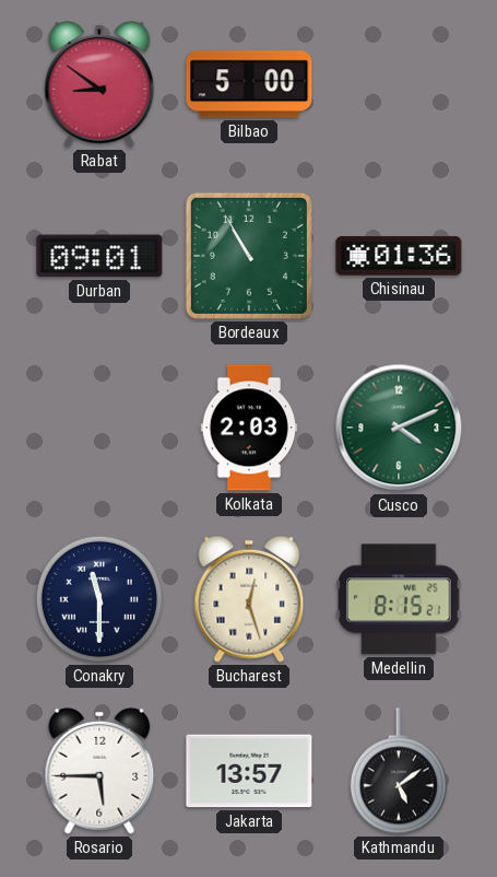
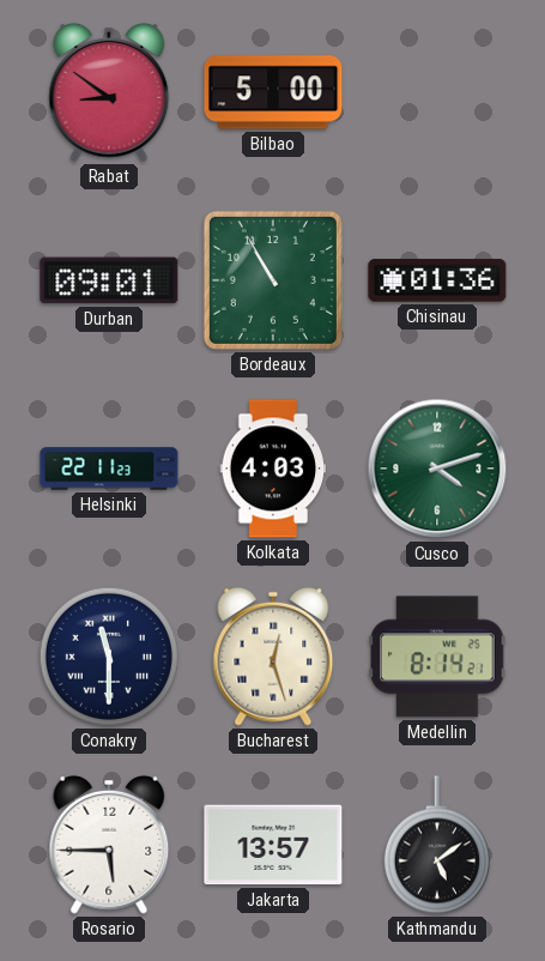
Helsinki: none -> 22:11
Kolkata: 2:03 -> 4:03
Cusco: 4:11 -> 4:12
Medellin: 8:15 -> 8:14
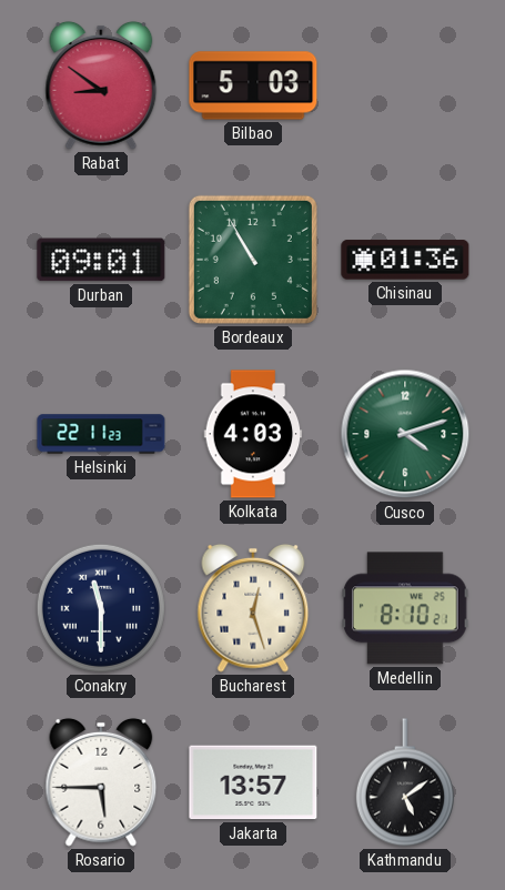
Bilbao: 5:00 -> 5:03
Medellin: 8:14 -> 8:10
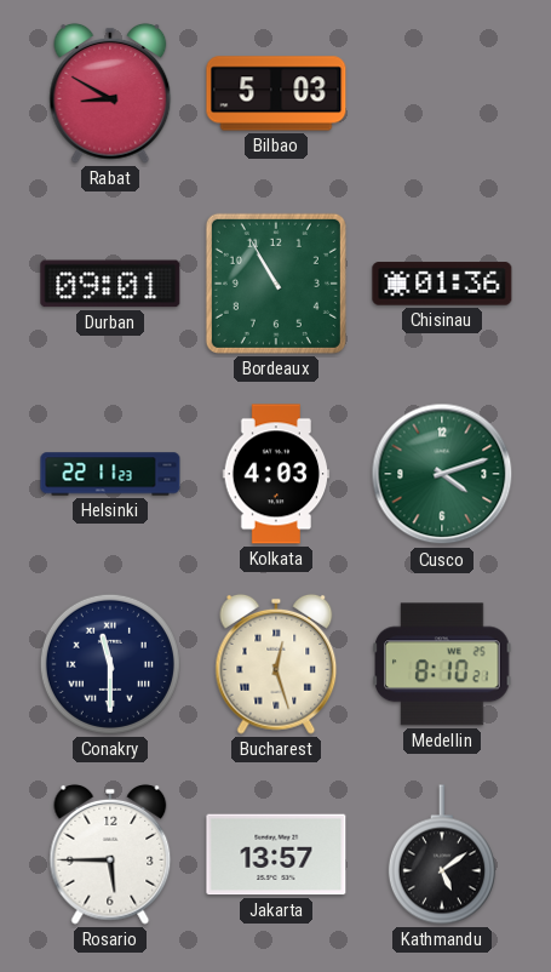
Rabat: 8:51 -> 8:50
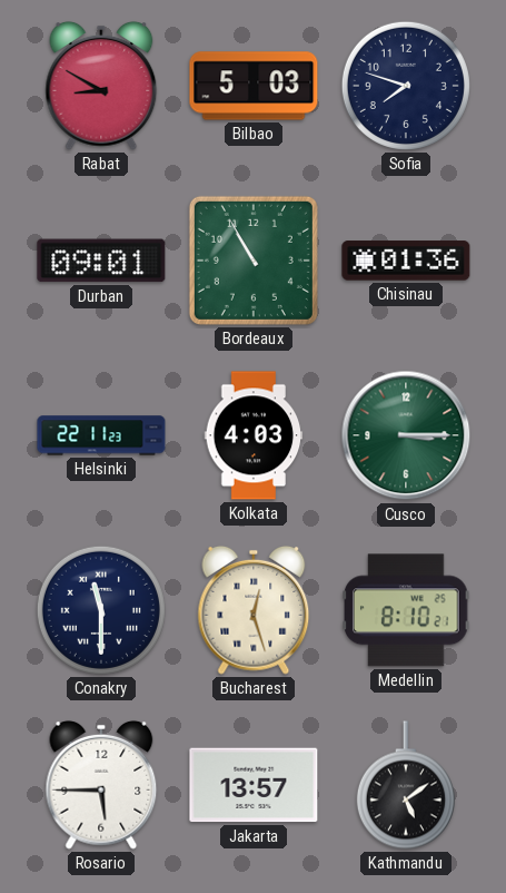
Sofia: none -> 7:48
Cusco: 4:12 -> 3:15
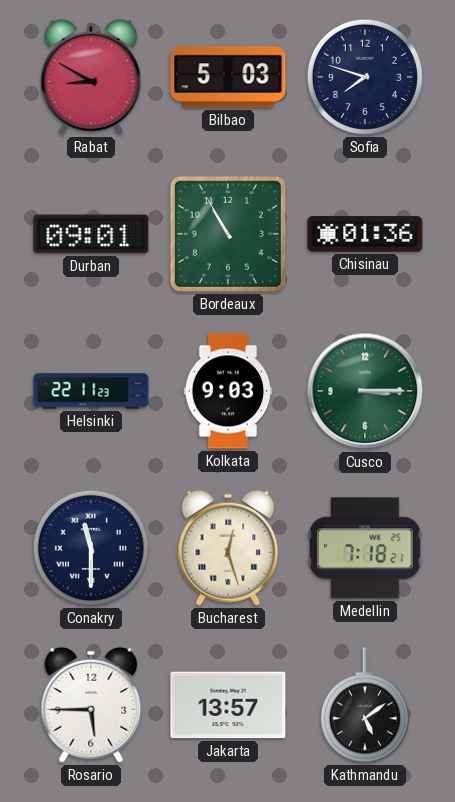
Kolkata: 4:03 -> 9:03
Medellin: 8:10 -> 7:18
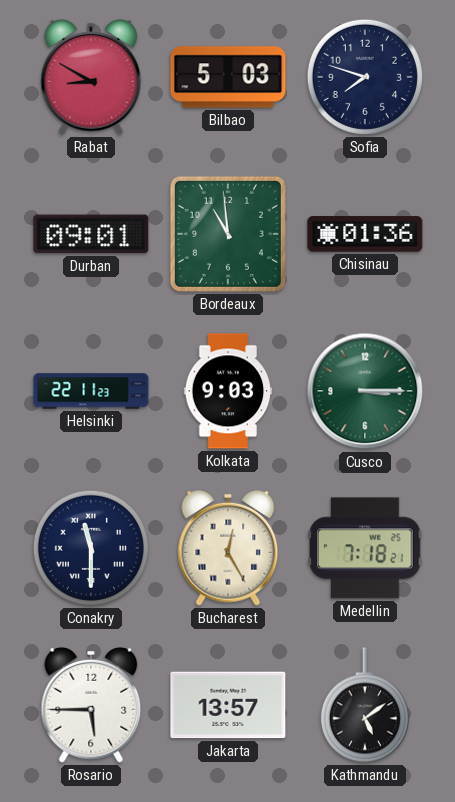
Bordeaux: 10:55 -> 10:59
Bucharest: 12:27 -> 12:25
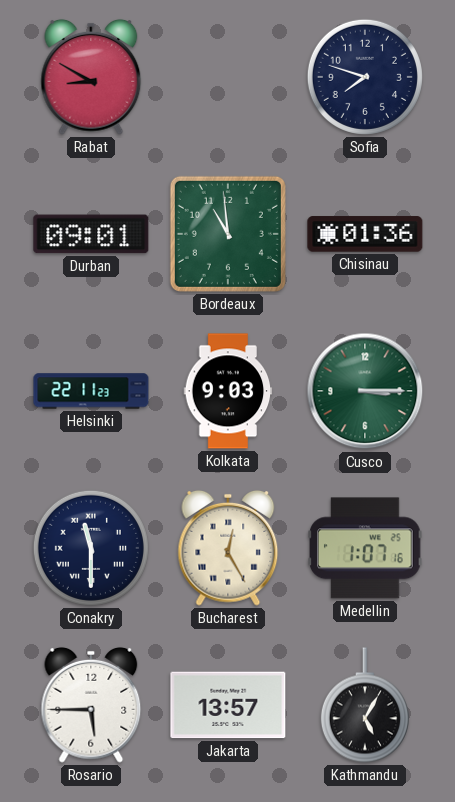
Bilbao: 5:03 -> none
Medellin: 7:18 -> 1:07
Kathmandu: 5:09 -> 5:05
